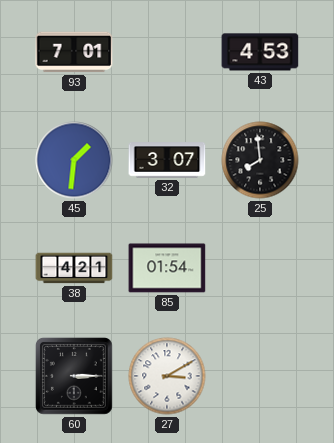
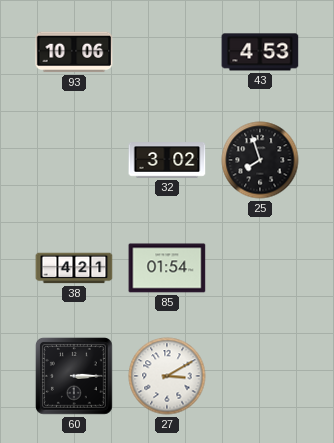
93: 7:01 -> 10:06
45: 1:31 -> none
32: 3:07 -> 3:02
25: 7:59 -> 7:57
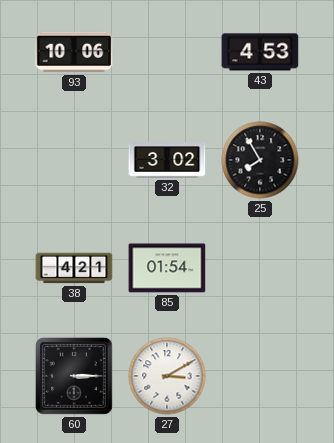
25: 7:57 -> 7:55
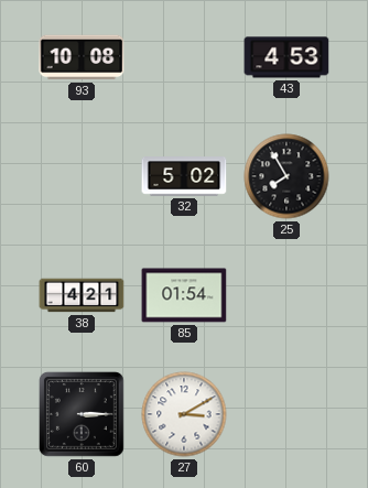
93: 10:06 -> 10:08
32: 3:02 -> 5:02
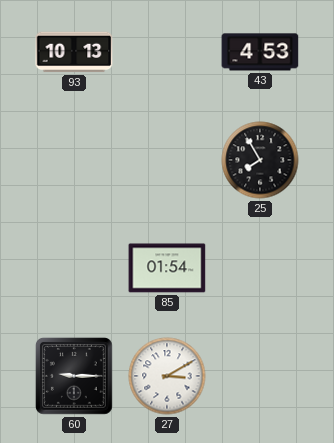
93: 10:08 -> 10:13
32: 5:02 -> none
38: 4:21 -> none
60: 3:15 -> 9:15
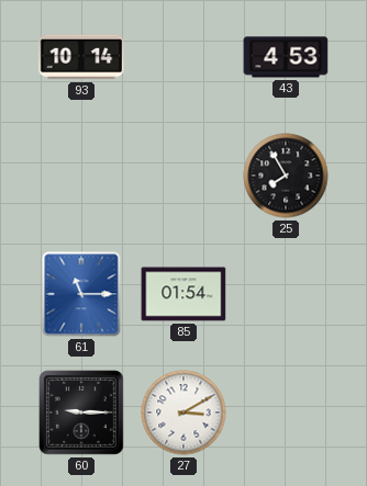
93: 10:13 -> 10:14
61: none -> 11:15
